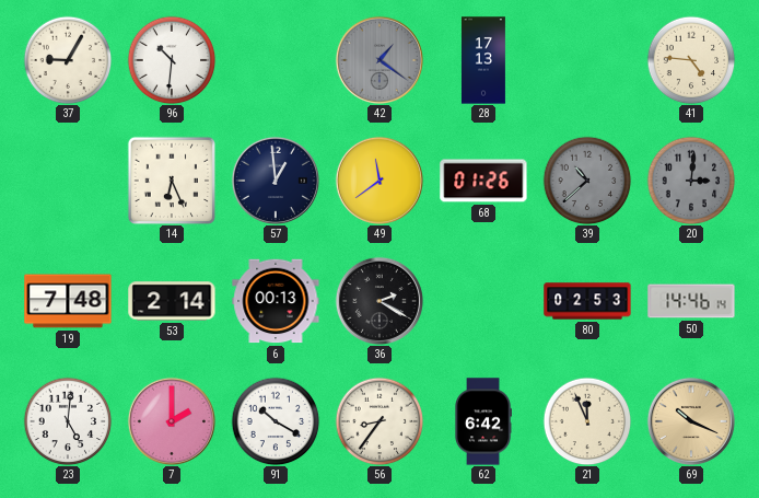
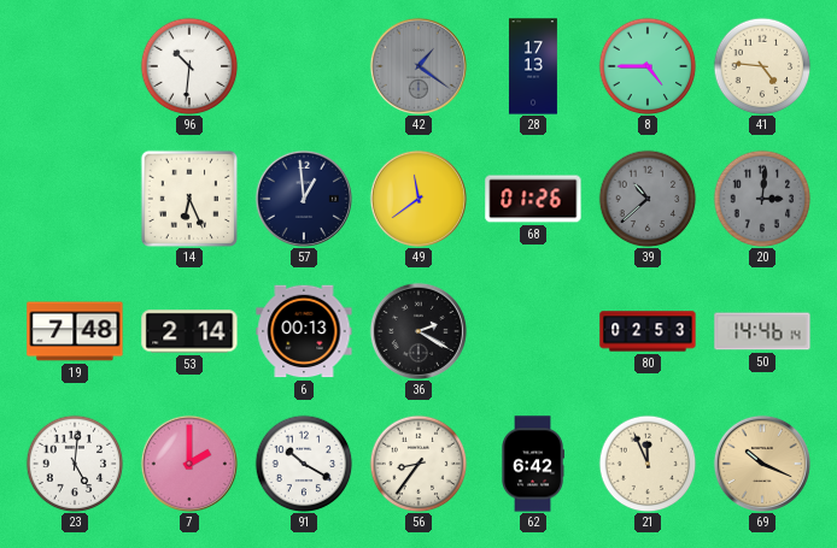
37: 9:05 -> none
8: none -> 4:45
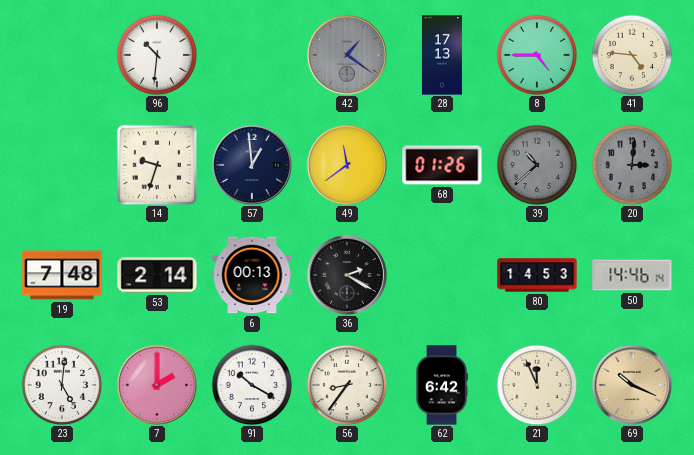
14: 6:26 -> 9:33
80: 02:53 -> 14:53
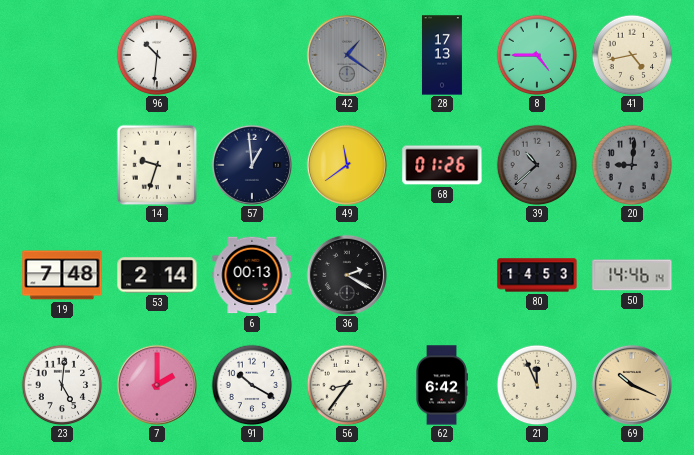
41: 4:46 -> 4:43
20: 3:01 -> 9:01
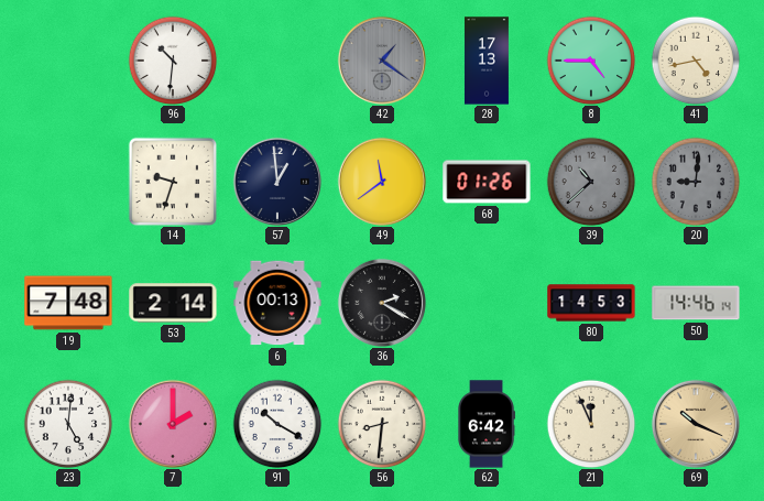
56: 8:36 -> 8:31
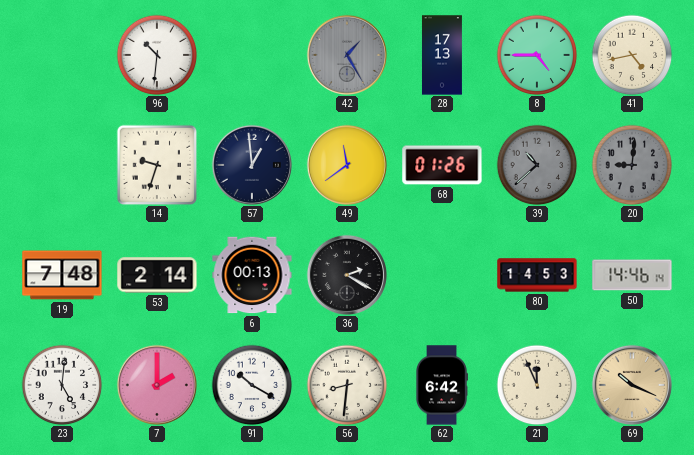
42: 1:21 -> 1:25
